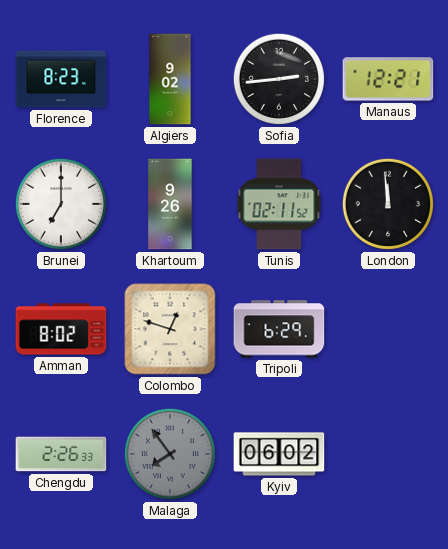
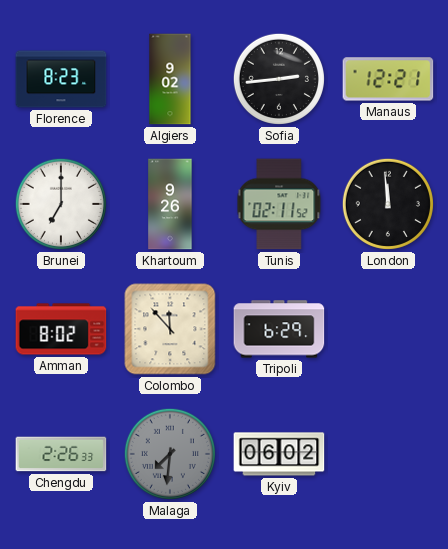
Colombo: 12:48 -> 11:53
Malaga: 7:54 -> 7:31
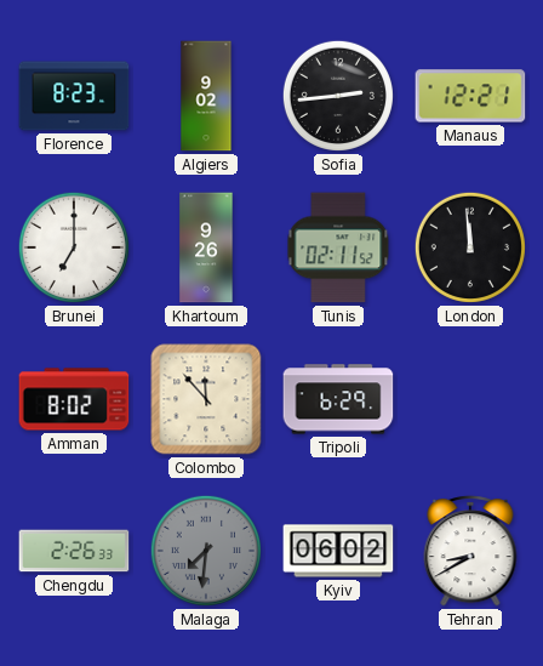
Tehran: none -> 8:40
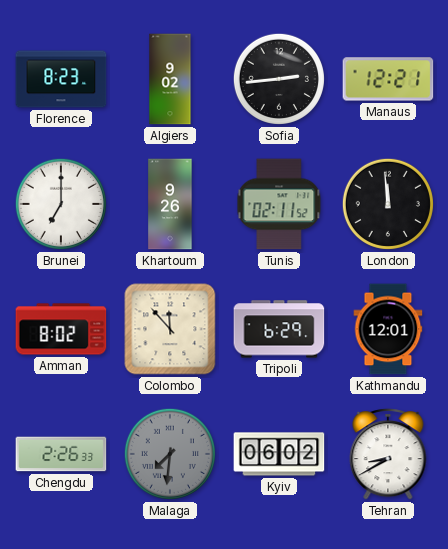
Kathmandu: none -> 12:01
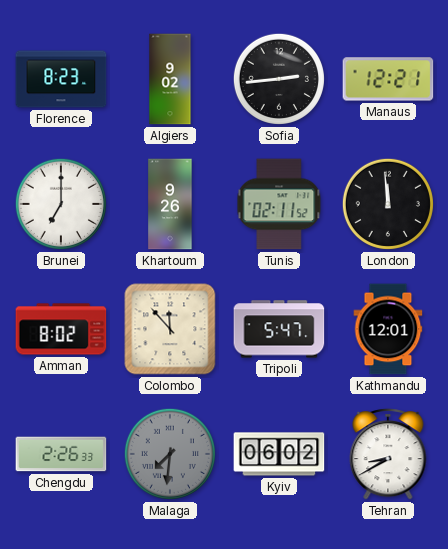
Tripoli: 6:29 -> 5:47
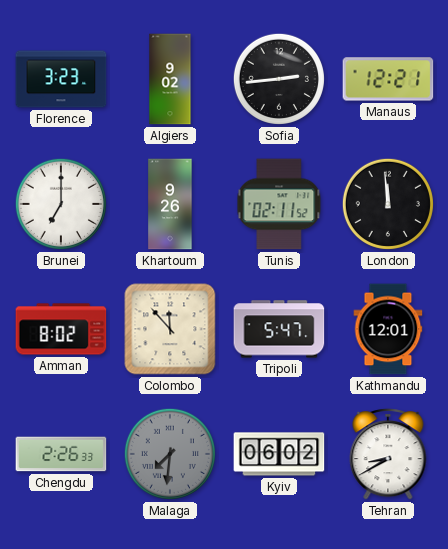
Florence: 8:23 -> 3:23
